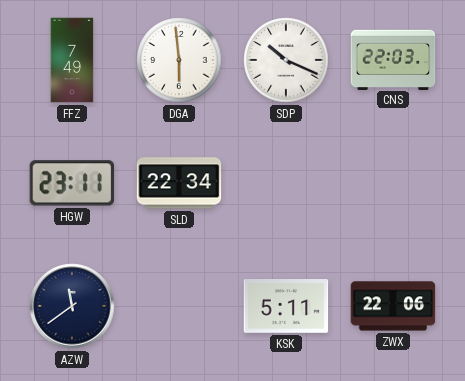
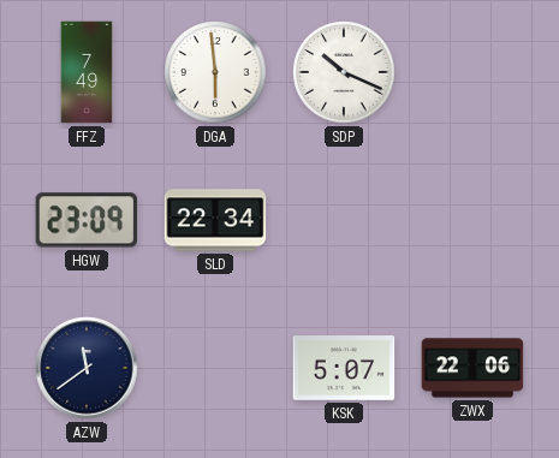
CNS: 22:03 -> none
HGW: 23:11 -> 23:09
KSK: 5:11 -> 5:07
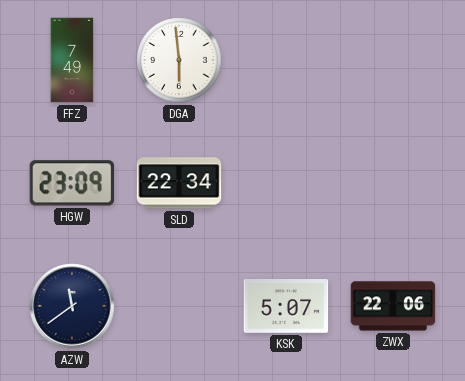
SDP: 10:19 -> none
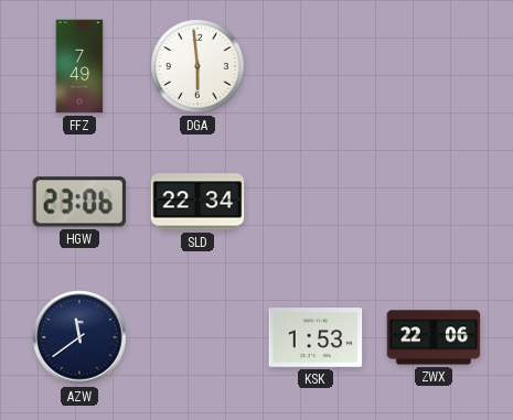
HGW: 23:09 -> 23:06
KSK: 5:07 -> 1:53
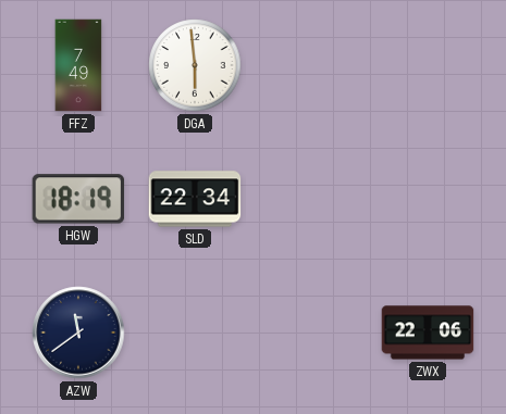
HGW: 23:06 -> 18:19
KSK: 1:53 -> none
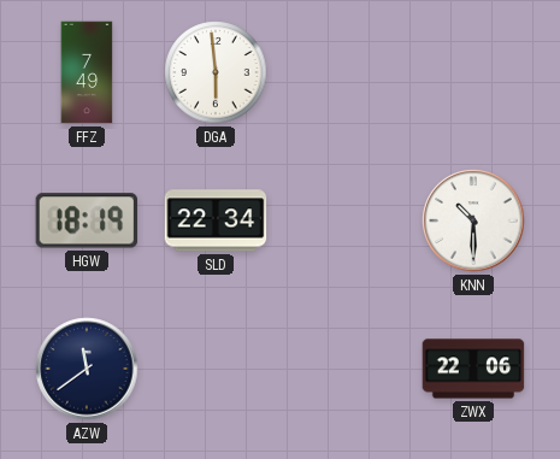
KNN: none -> 10:30
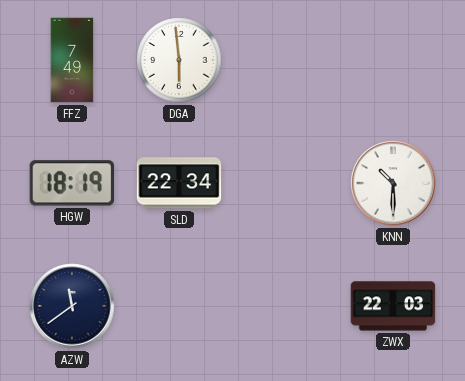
ZWX: 22:06 -> 22:03
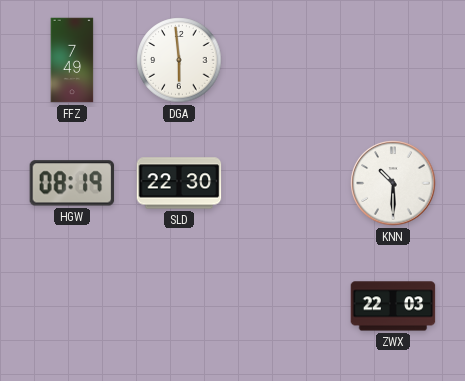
HGW: 18:19 -> 08:19
SLD: 22:34 -> 22:30
AZW: 11:39 -> none
